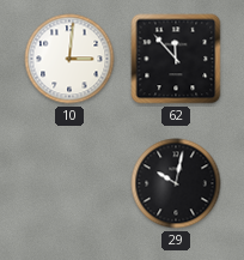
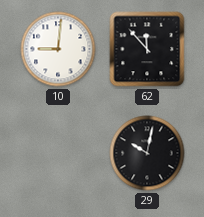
10: 3:01 -> 9:01
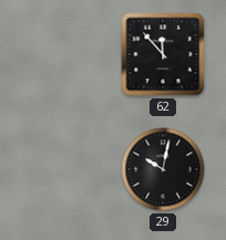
10: 9:01 -> none
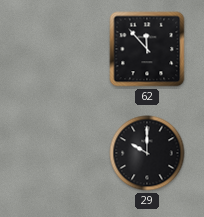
29: 10:02 -> 10:00
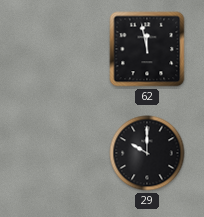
62: 11:53 -> 11:58
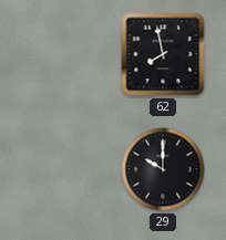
62: 11:58 -> 7:58
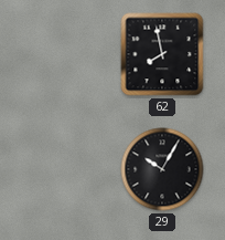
29: 10:00 -> 10:05
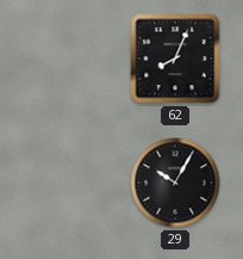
62: 7:58 -> 8:04
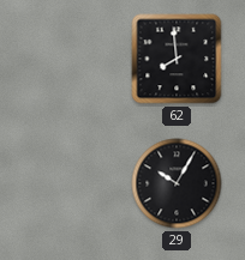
62: 8:04 -> 7:59
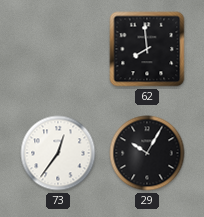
73: none -> 12:36
